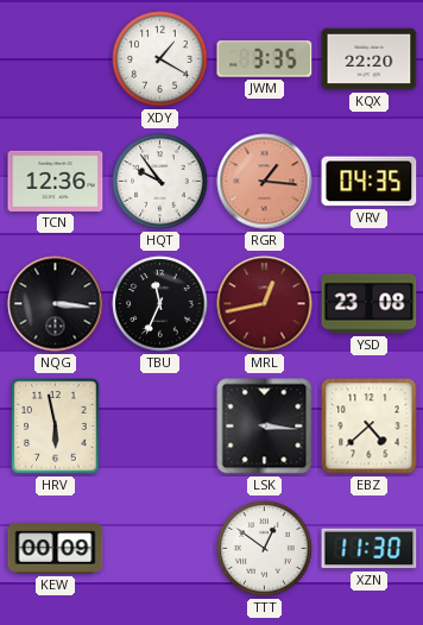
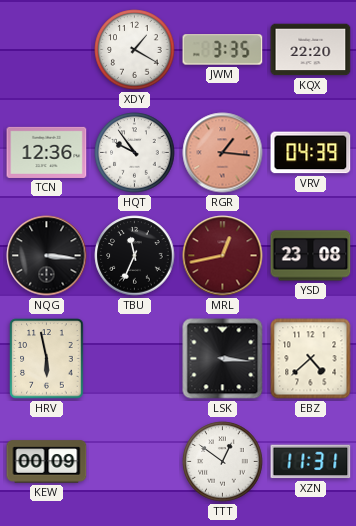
VRV: 04:35 -> 04:39
XZN: 11:30 -> 11:31
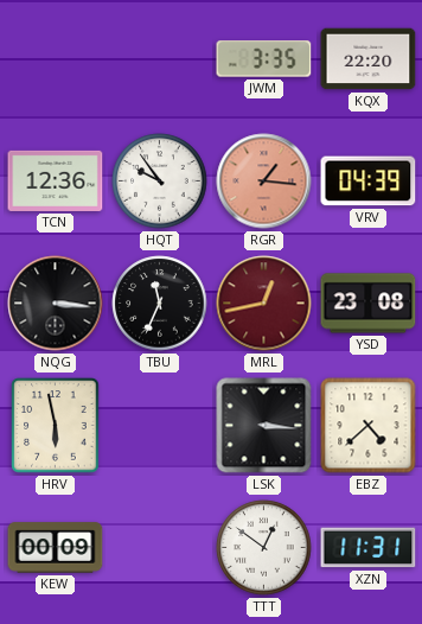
XDY: 1:20 -> none
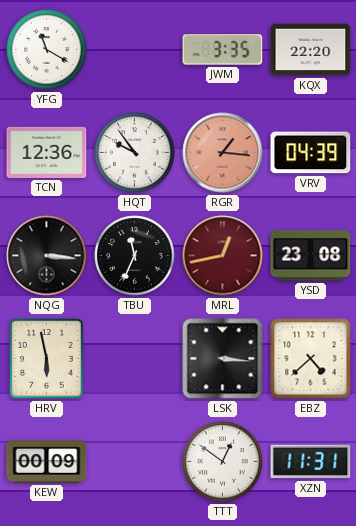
YFG: none -> 11:20
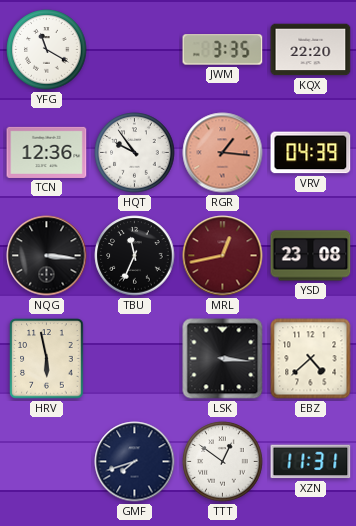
KEW: 00:09 -> none
GMF: none -> 7:42
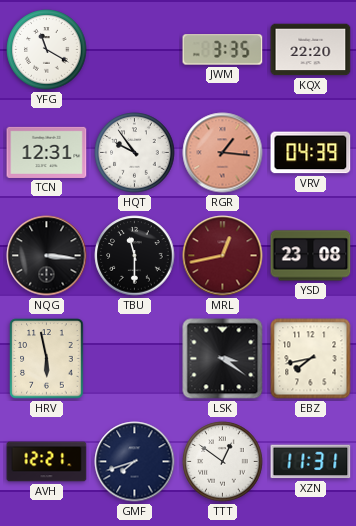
TCN: 12:36 -> 12:31
TBU: 11:34 -> 11:30
LSK: 3:16 -> 3:21
EBZ: 4:38 -> 7:43
AVH: none -> 12:21
